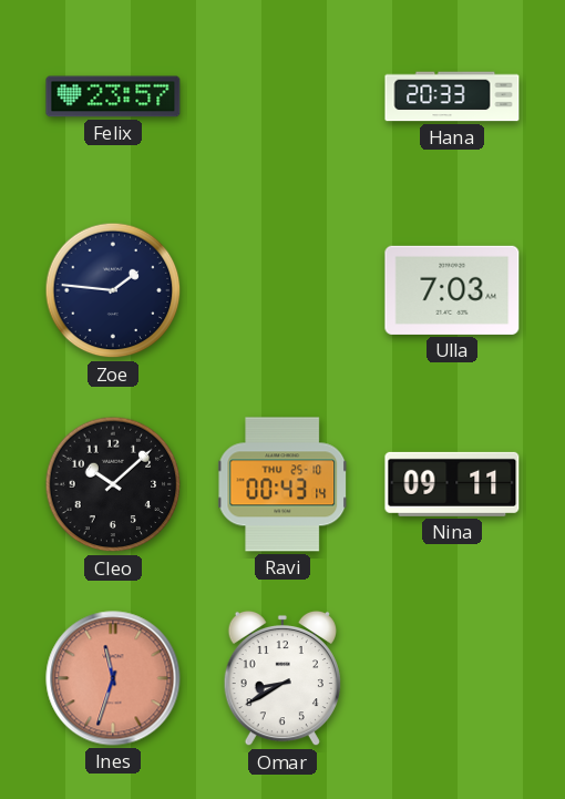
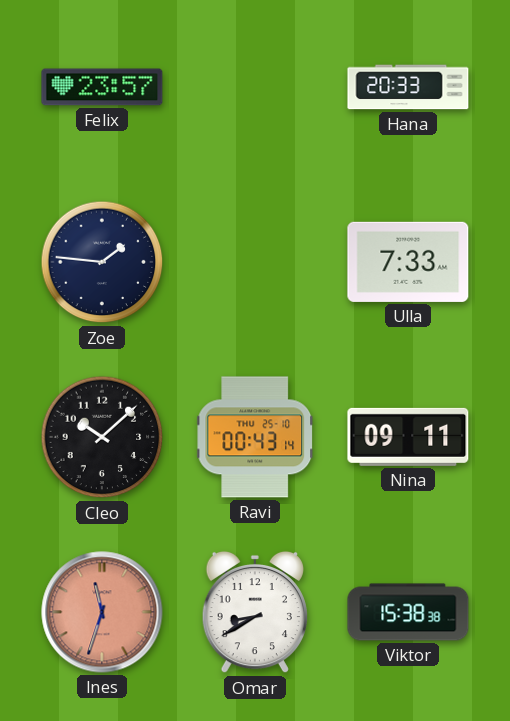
Ulla: 7:03 -> 7:33
Viktor: none -> 15:38
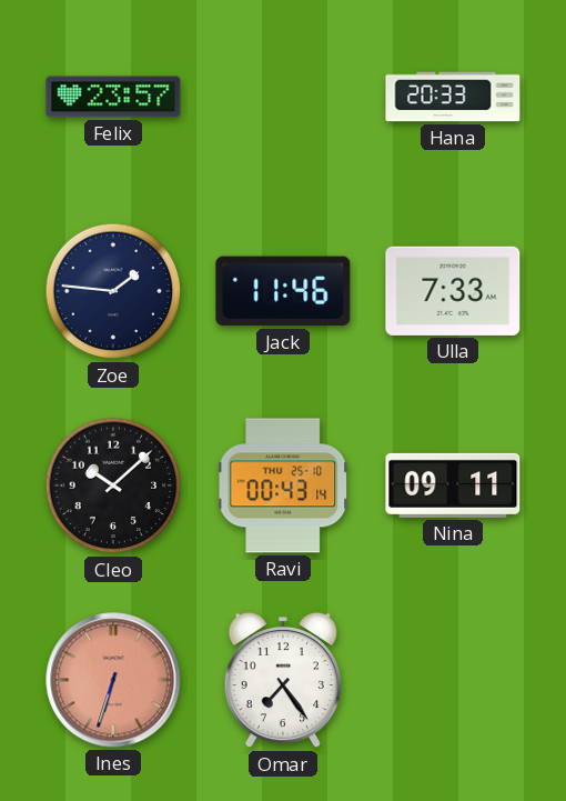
Jack: none -> 11:46
Ines: 11:33 -> 6:33
Omar: 8:40 -> 7:24
Viktor: 15:38 -> none
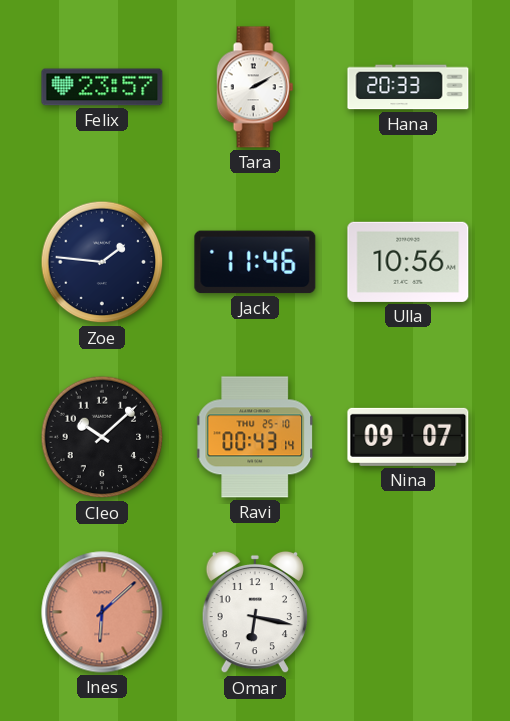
Tara: none -> 2:10
Ulla: 7:33 -> 10:56
Nina: 09:11 -> 09:07
Ines: 6:33 -> 6:08
Omar: 7:24 -> 6:17
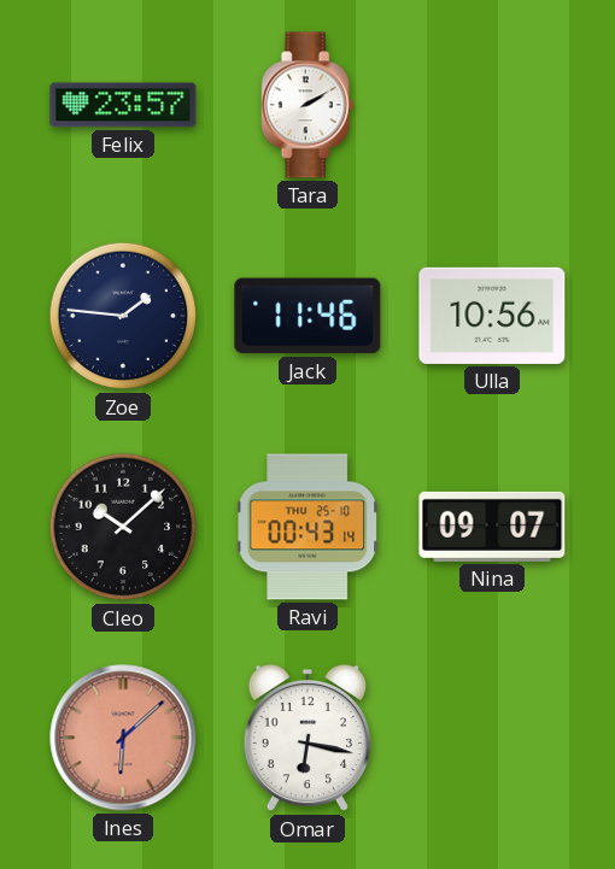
Hana: 20:33 -> none
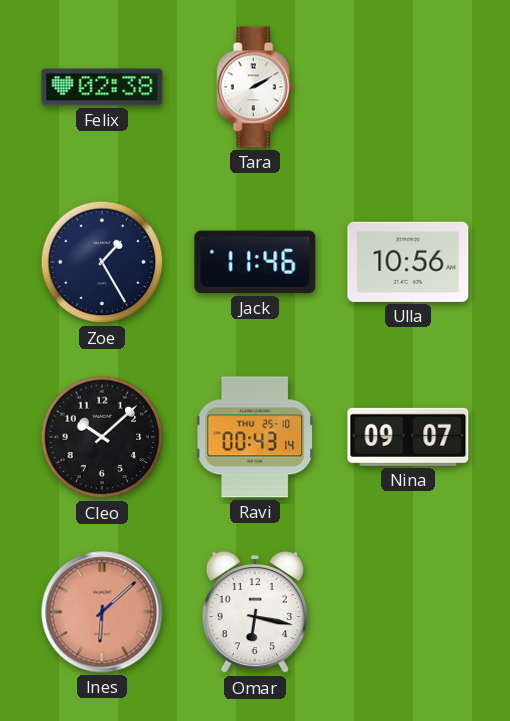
Felix: 23:57 -> 02:38
Zoe: 1:46 -> 1:25
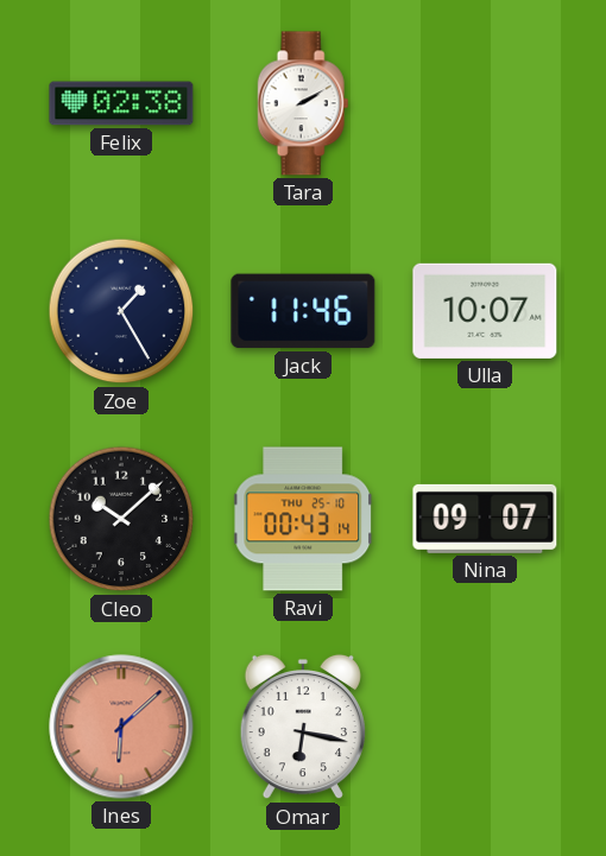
Ulla: 10:56 -> 10:07
